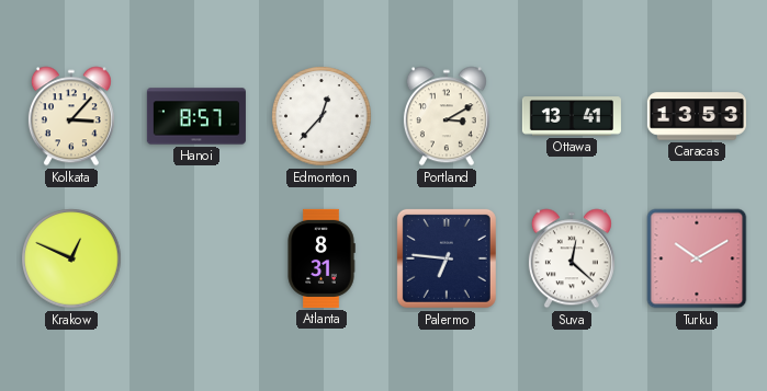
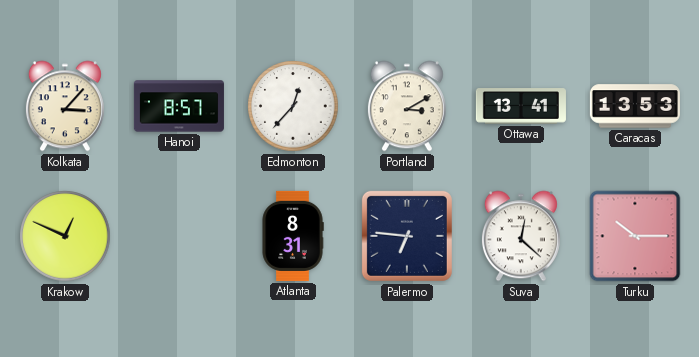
Turku: 10:10 -> 10:15
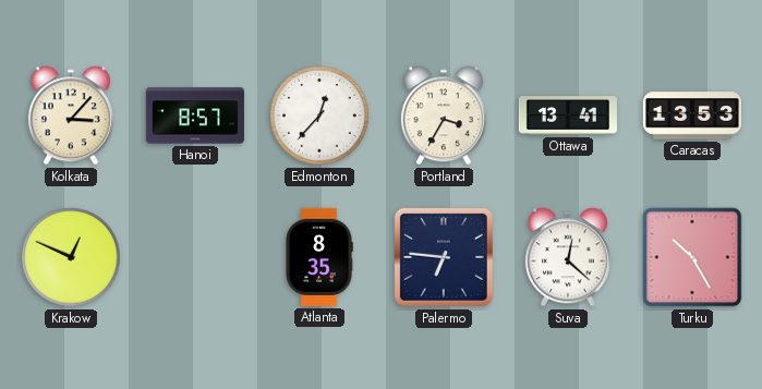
Portland: 3:10 -> 3:35
Atlanta: 8:31 -> 8:35
Turku: 10:15 -> 10:25
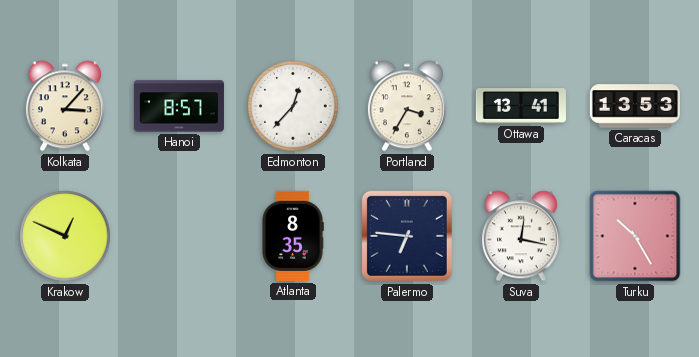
Suva: 12:22 -> 12:17
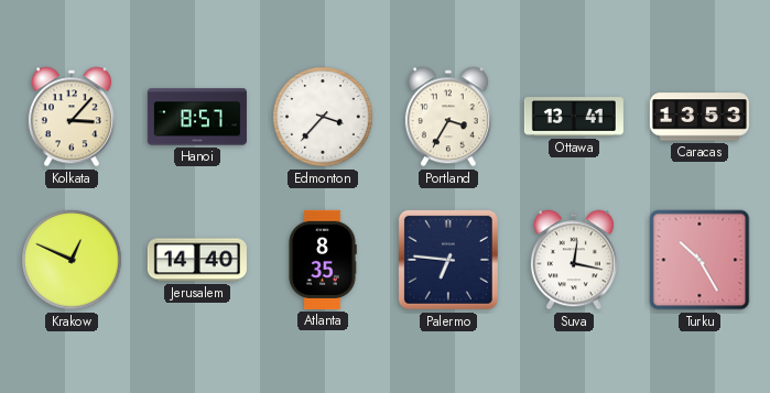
Edmonton: 12:37 -> 3:37
Jerusalem: none -> 14:40
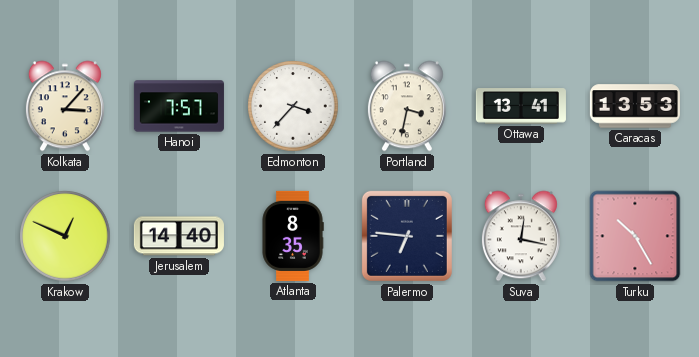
Hanoi: 8:57 -> 7:57
Portland: 3:35 -> 3:32
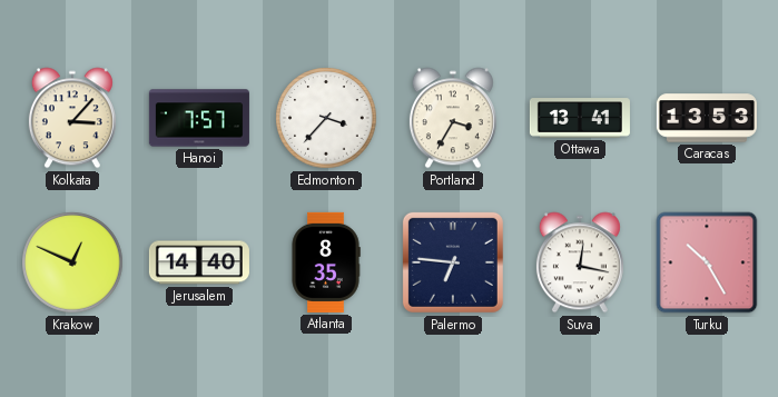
Portland: 3:32 -> 3:35
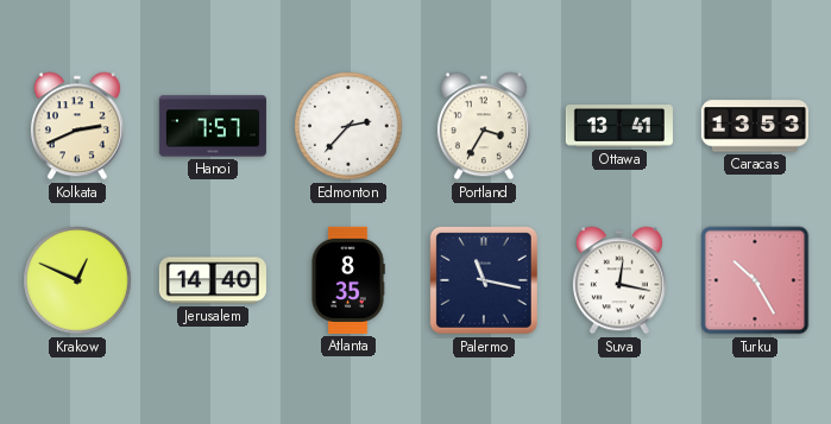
Kolkata: 3:07 -> 2:41
Edmonton: 3:37 -> 2:37
Palermo: 6:46 -> 11:17
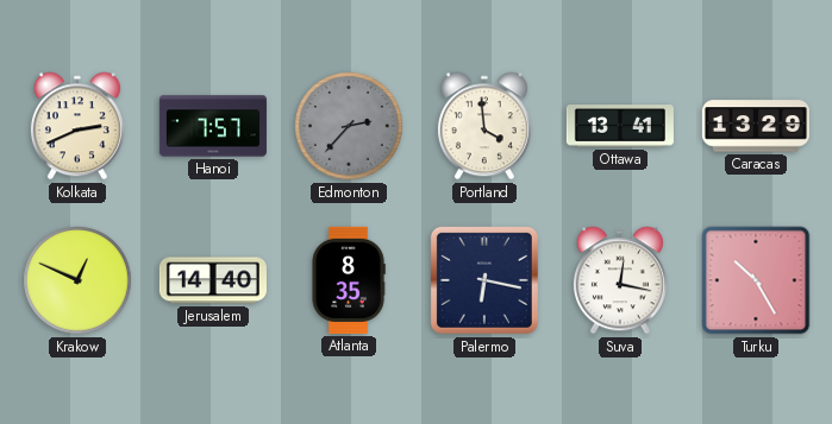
Edmonton dial: white -> grey
Portland: 3:35 -> 3:59
Caracas: 13:53 -> 13:29
Palermo: 11:17 -> 6:17
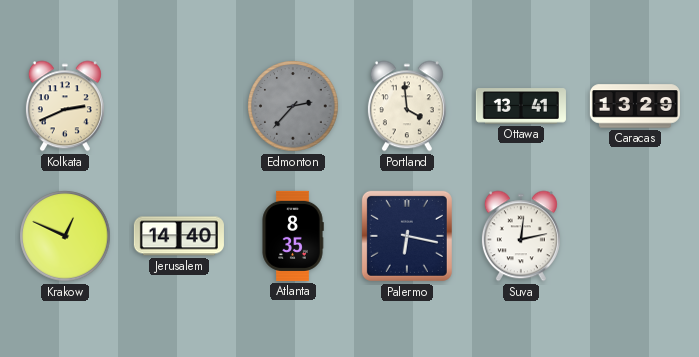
Hanoi: 7:57 -> none
Suva: 12:17 -> 12:13
Turku: 10:25 -> none
